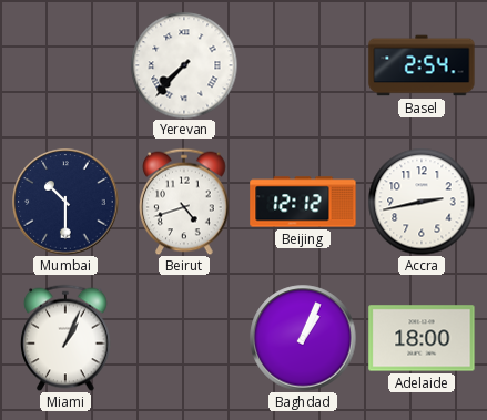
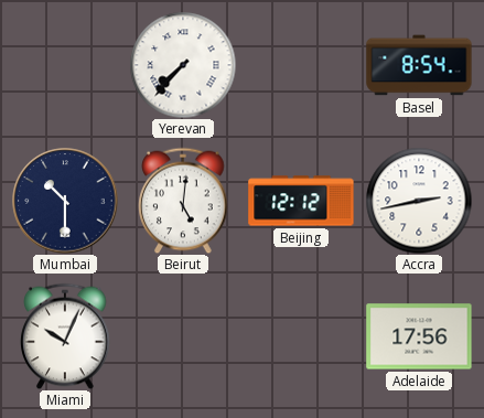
Basel: 2:54 -> 8:54
Beirut: 4:42 -> 5:01
Miami: 1:04 -> 10:04
Baghdad: 1:04 -> none
Adelaide: 18:00 -> 17:56
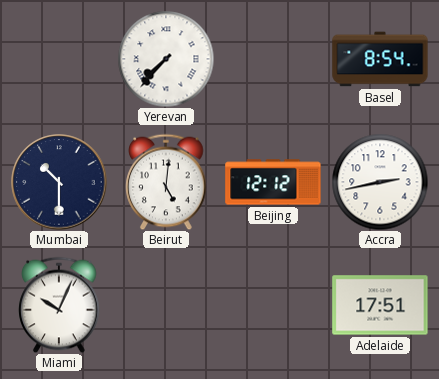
Adelaide: 17:56 -> 17:51
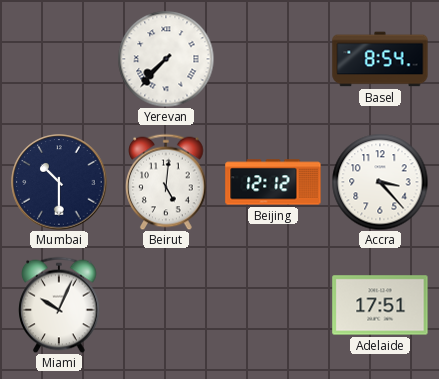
Accra: 2:43 -> 3:23
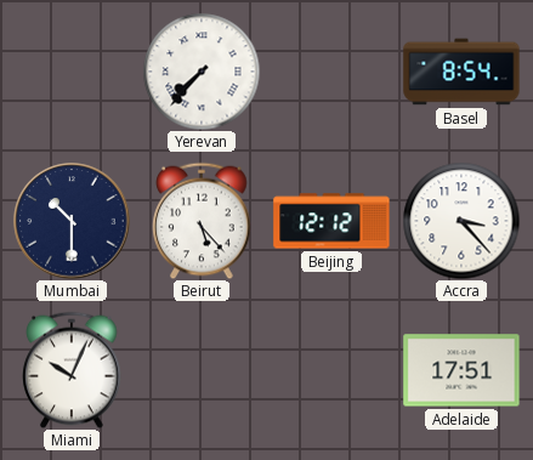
Beirut: 5:01 -> 5:23
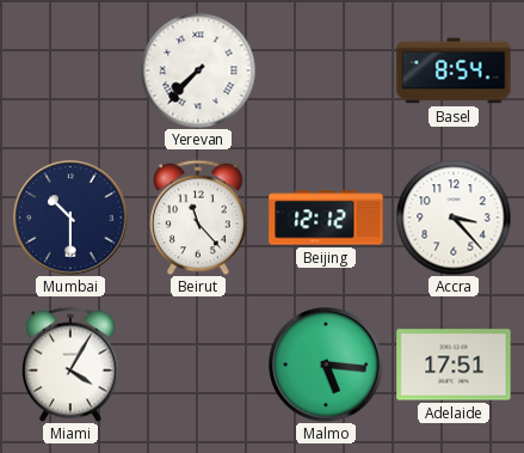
Beirut: 5:23 -> 11:23
Miami: 10:04 -> 4:05
Malmo: none -> 5:16
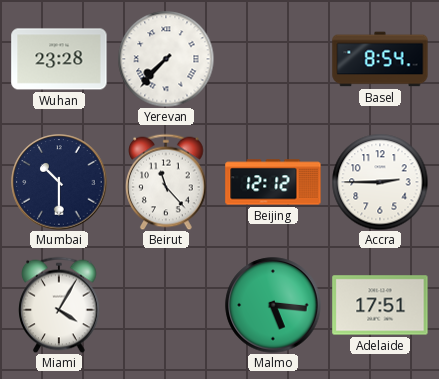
Wuhan: none -> 23:28
Accra: 3:23 -> 2:45
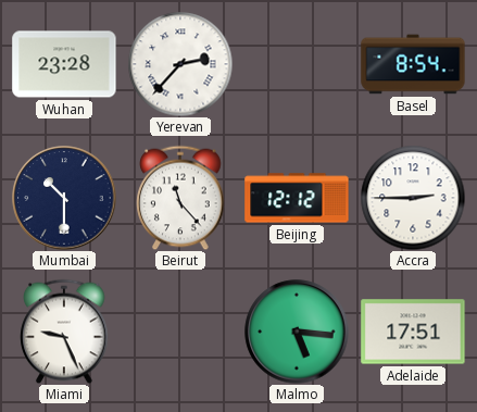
Yerevan: 7:37 -> 2:37
Miami: 4:05 -> 9:26
